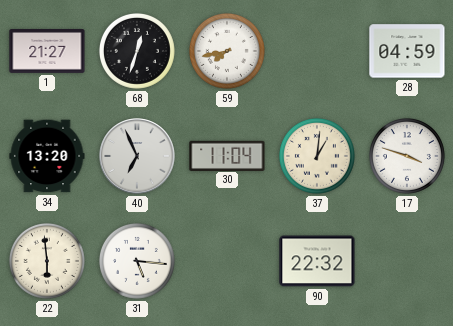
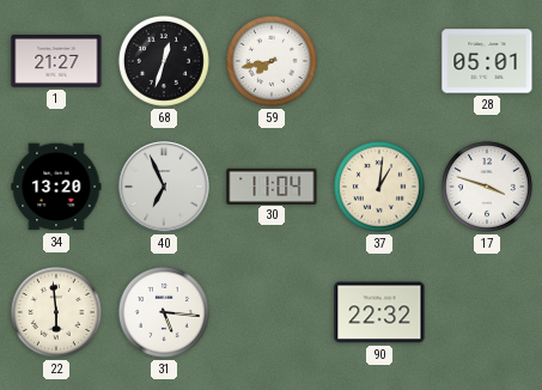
28: 04:59 -> 05:01
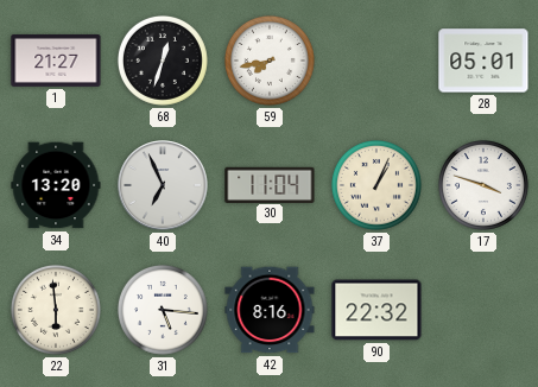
37: 1:01 -> 1:04
42: none -> 8:16
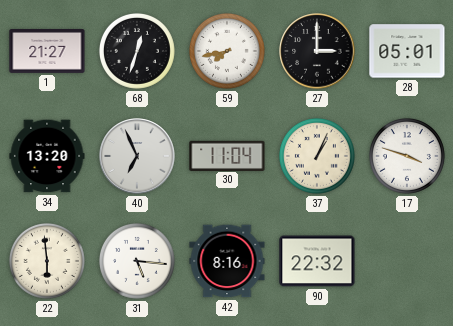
27: none -> 3:00
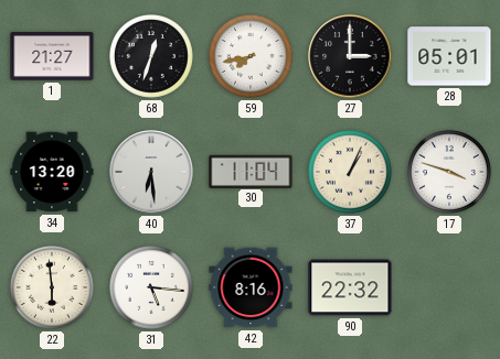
40: 6:56 -> 6:29
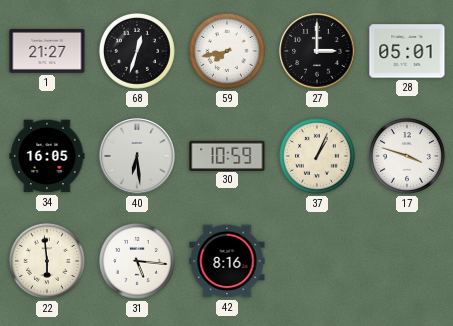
34: 13:20 -> 16:05
30: 11:04 -> 10:59
90: 22:32 -> none
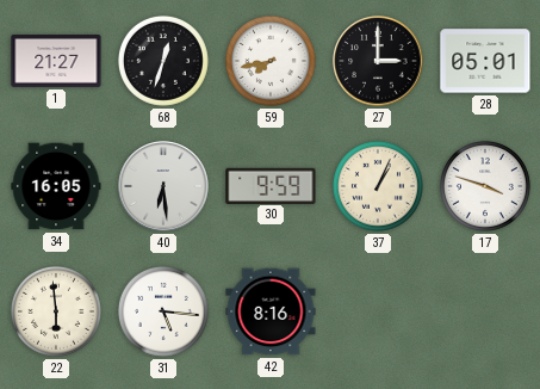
30: 10:59 -> 9:59
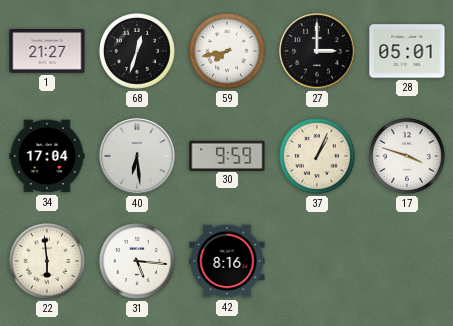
34: 16:05 -> 17:04
